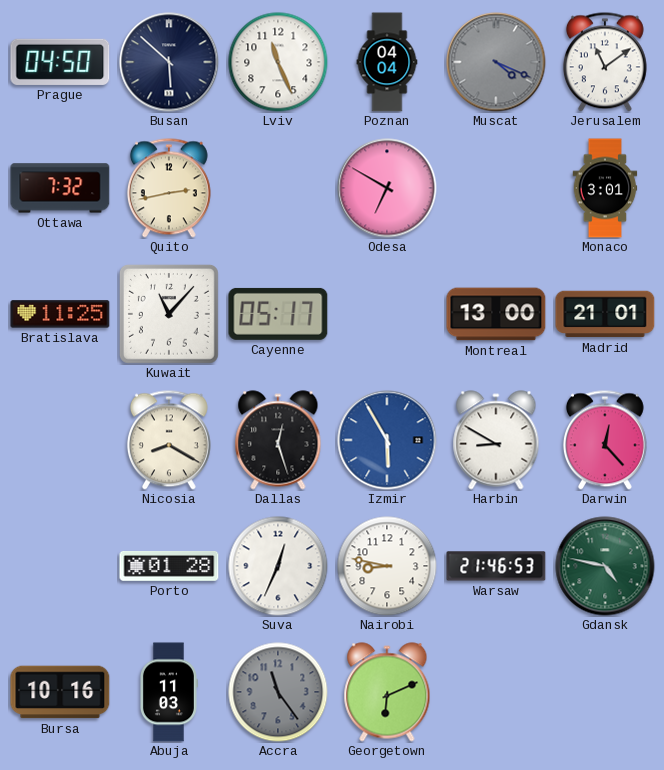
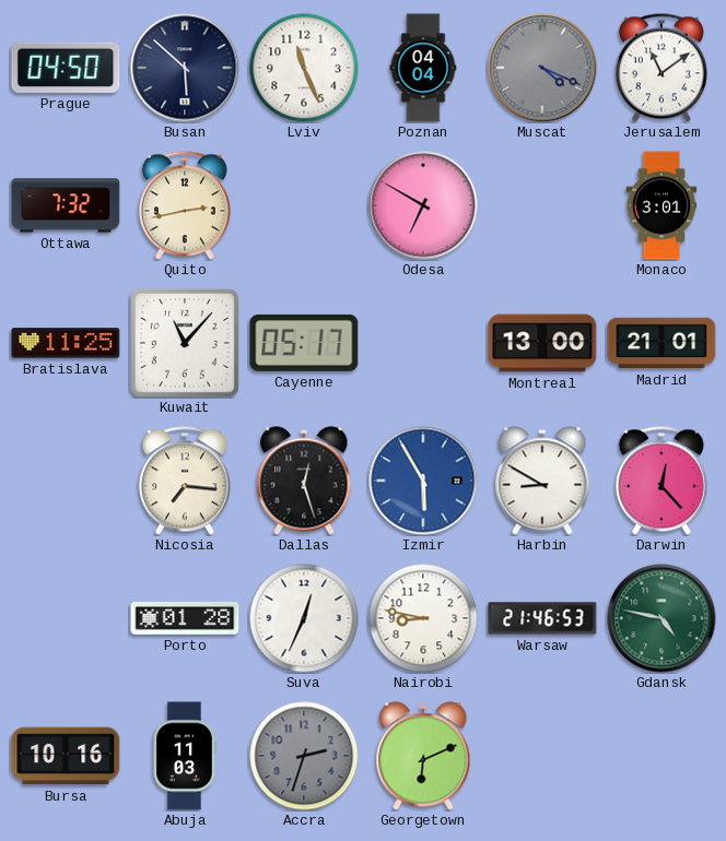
Nicosia: 8:20 -> 7:16
Accra: 11:24 -> 2:33
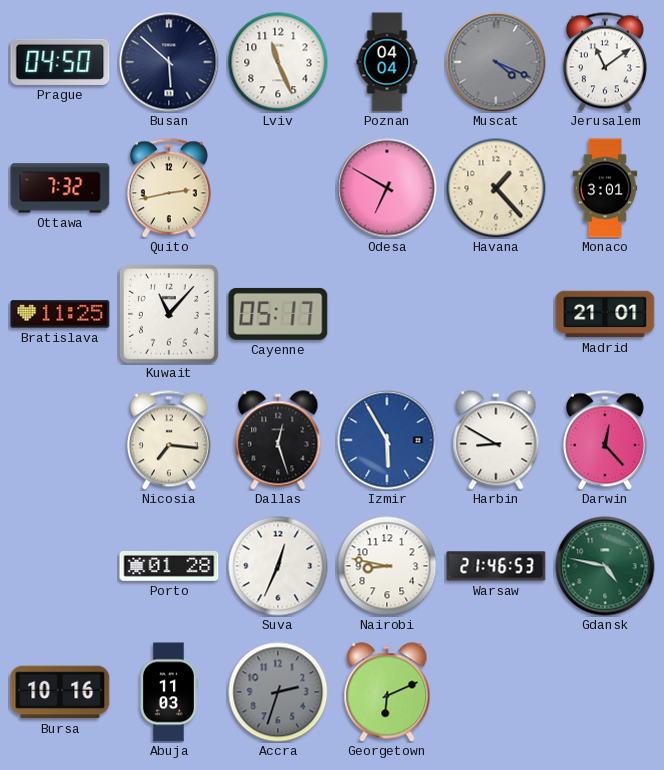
Havana: none -> 1:23
Montreal: 13:00 -> none
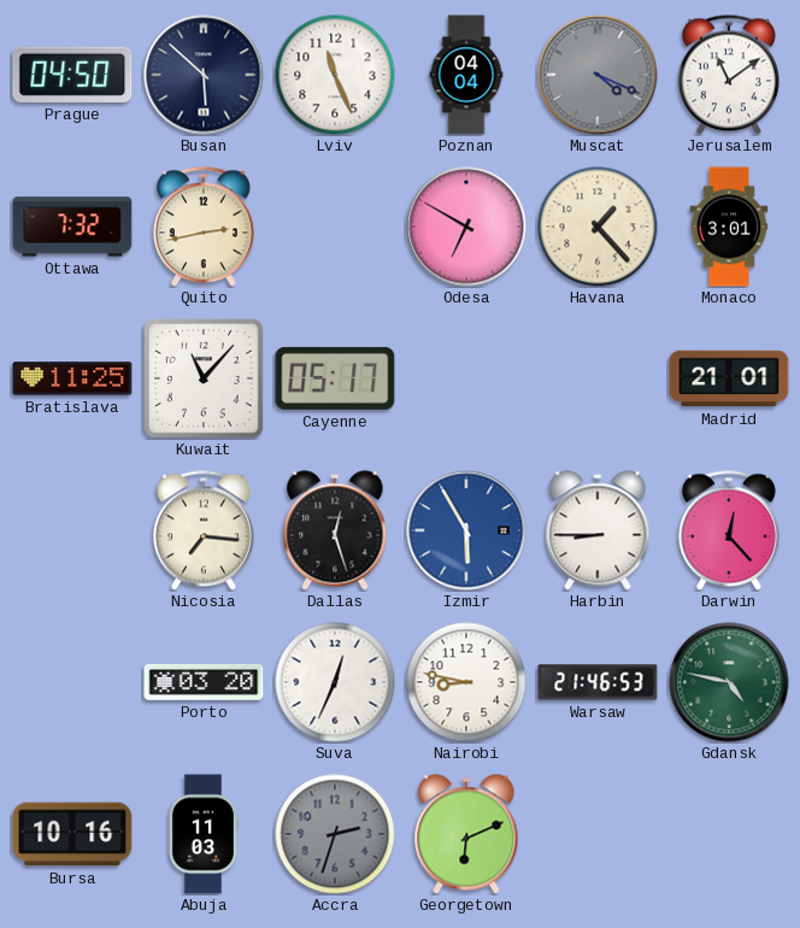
Harbin: 8:50 -> 8:45
Porto: 01:28 -> 03:20
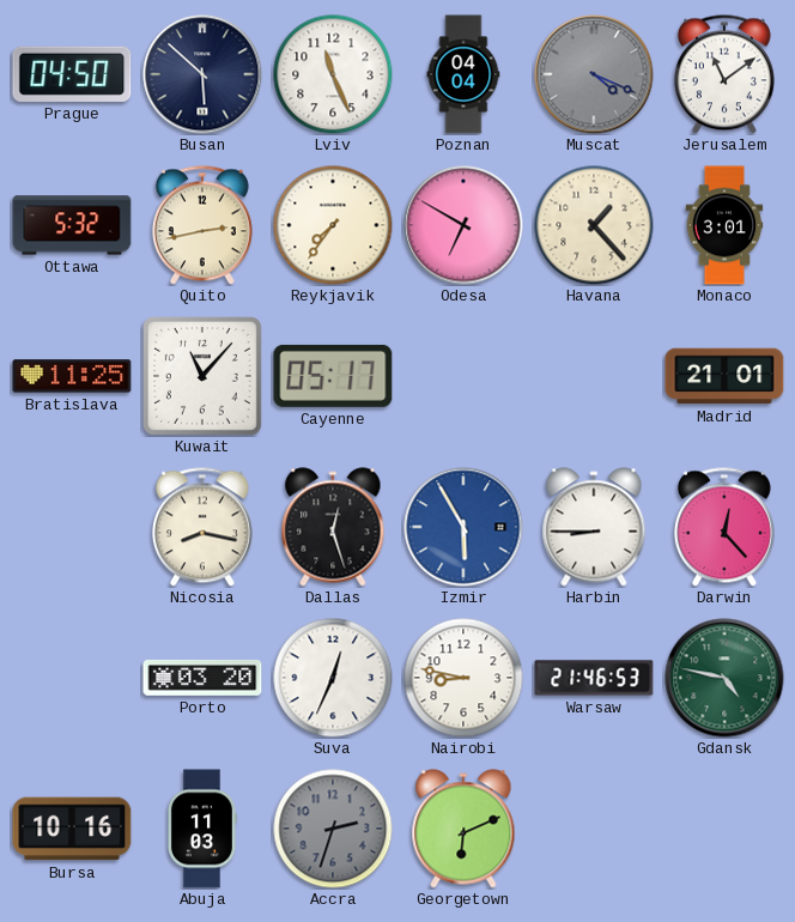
Ottawa: 7:32 -> 5:32
Reykjavik: none -> 7:36
Nicosia: 7:16 -> 8:17
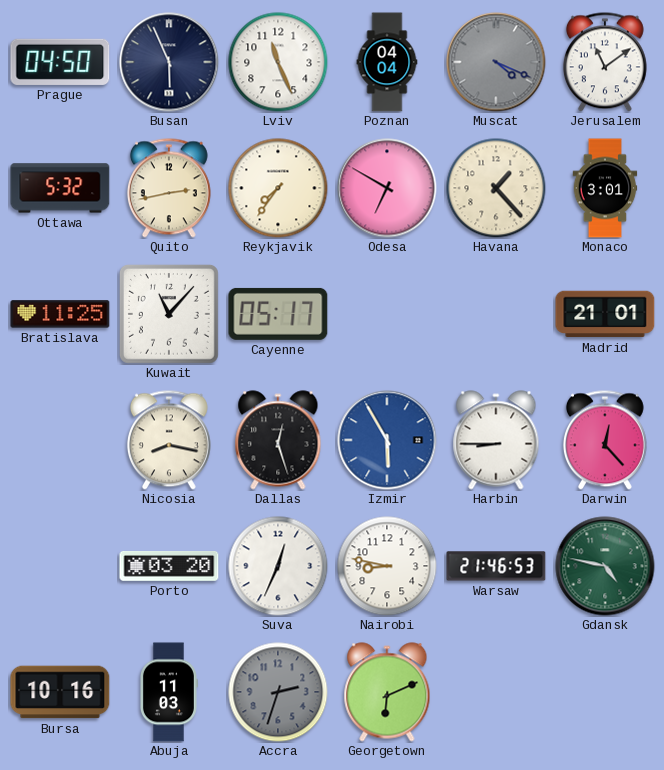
Busan: 5:52 -> 5:56
